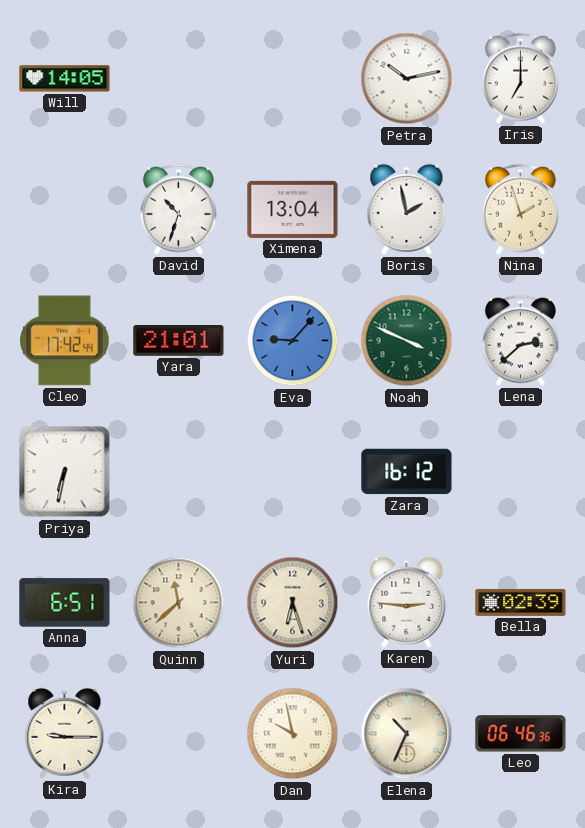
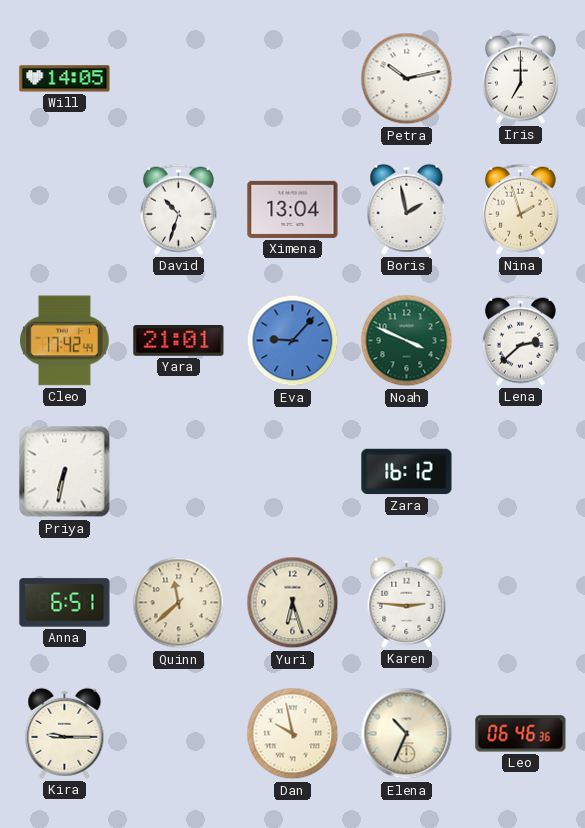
Bella: 02:39 -> none
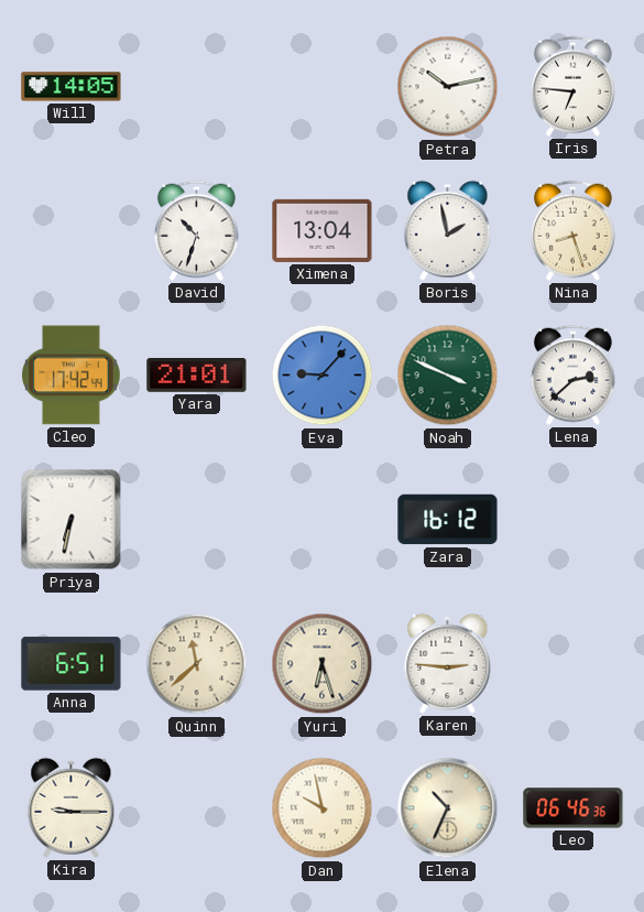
Iris: 7:00 -> 6:46
Nina: 1:57 -> 8:27
